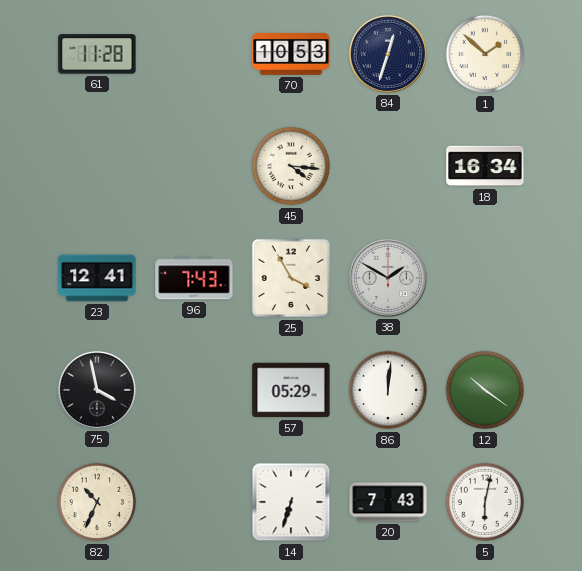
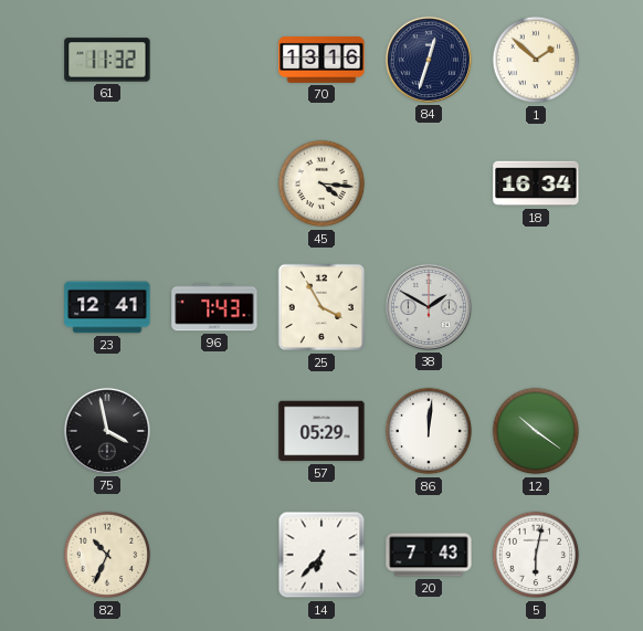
61: 11:28 -> 11:32
70: 10:53 -> 13:16
14: 6:33 -> 6:37
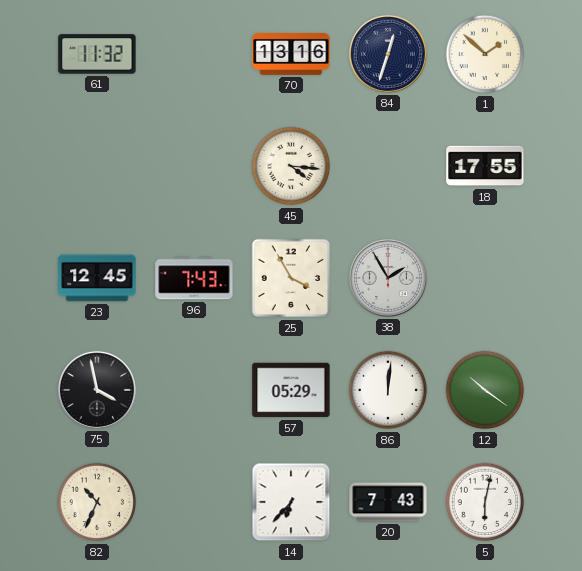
18: 16:34 -> 17:55
23: 12:41 -> 12:45
38: 1:50 -> 1:55
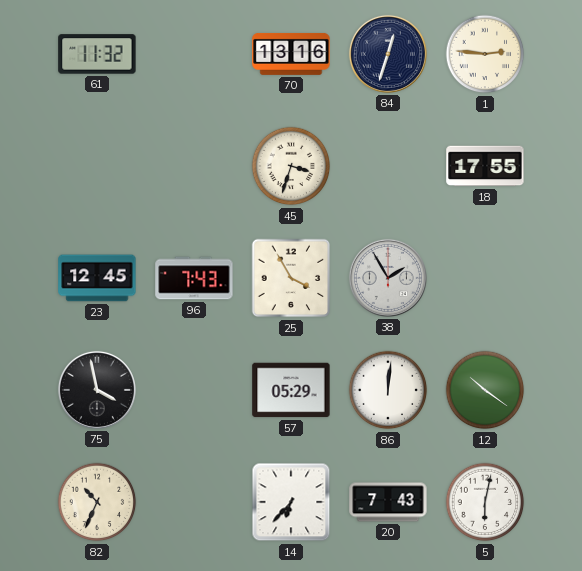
1: 1:52 -> 2:46
45: 4:16 -> 3:33
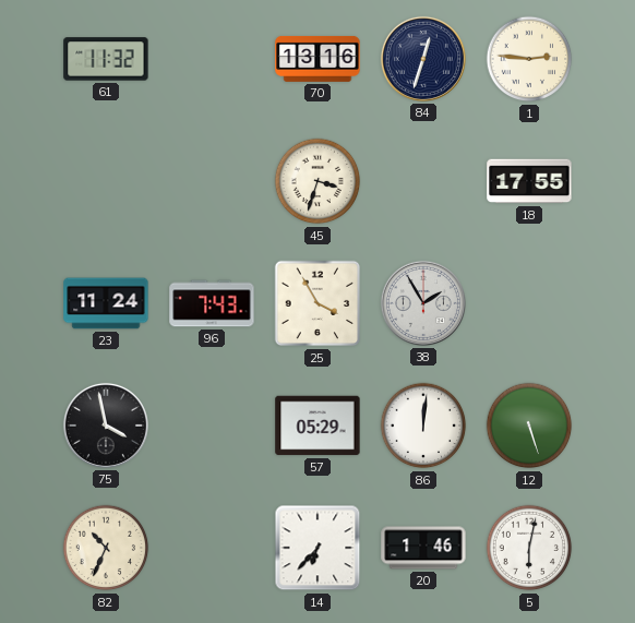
23: 12:45 -> 11:24
12: 10:21 -> 5:27
20: 7:43 -> 1:46
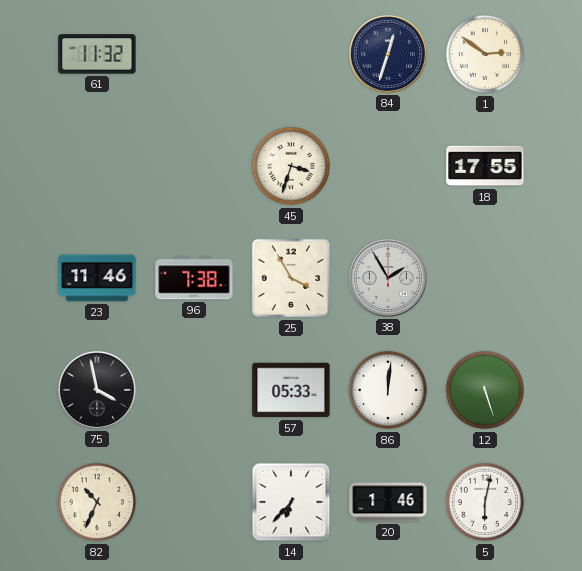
70: 13:16 -> none
1: 2:46 -> 2:51
23: 11:24 -> 11:46
96: 7:43 -> 7:38
57: 05:29 -> 05:33
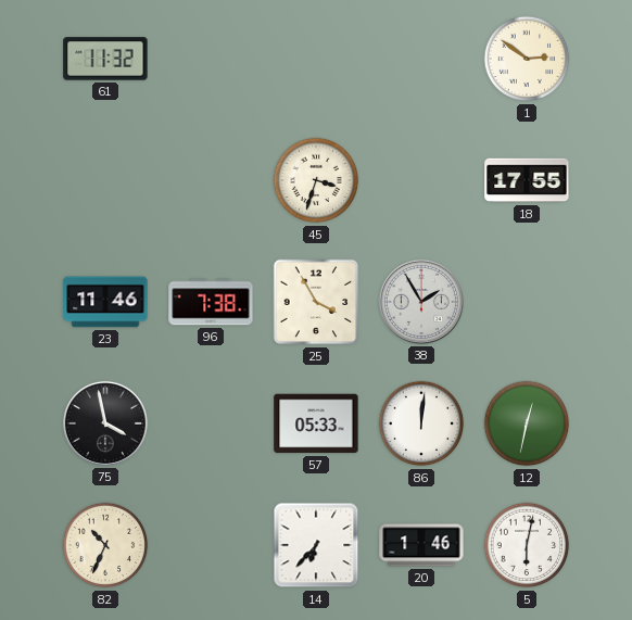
84: 12:33 -> none
12: 5:27 -> 12:32
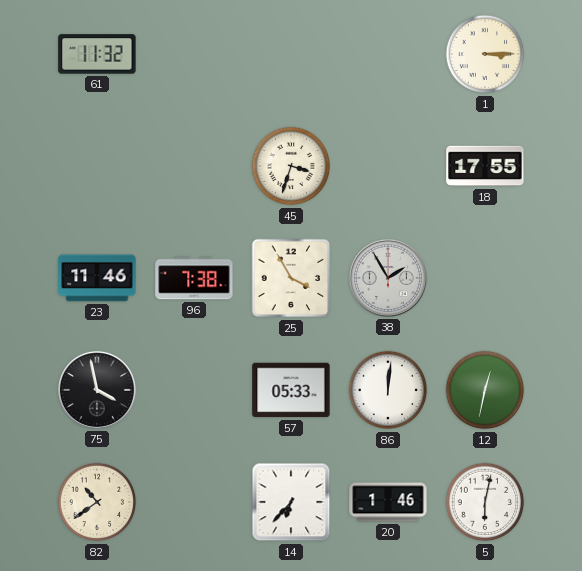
1: 2:51 -> 3:15
82: 10:34 -> 10:39
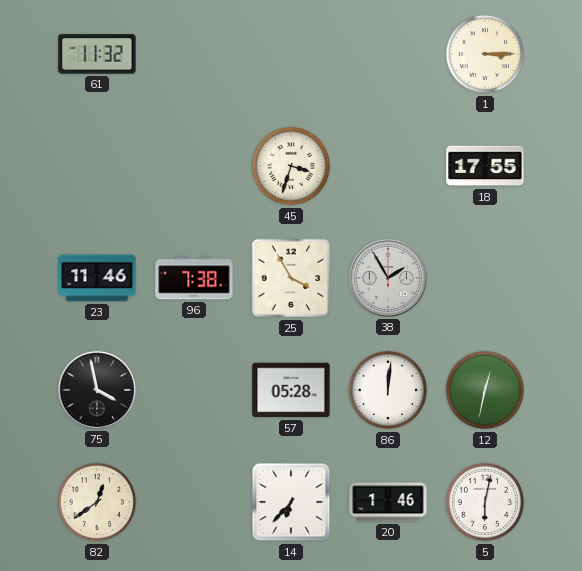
57: 05:33 -> 05:28
82: 10:39 -> 12:39
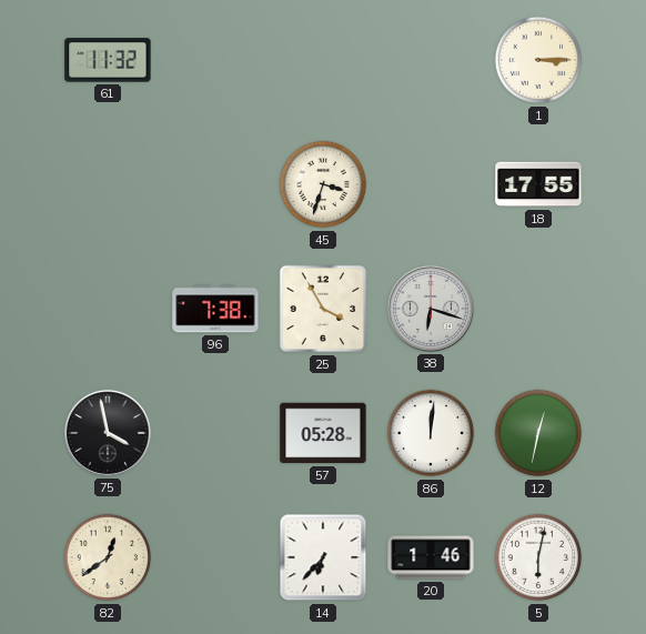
23: 11:46 -> none
38: 1:55 -> 6:18
